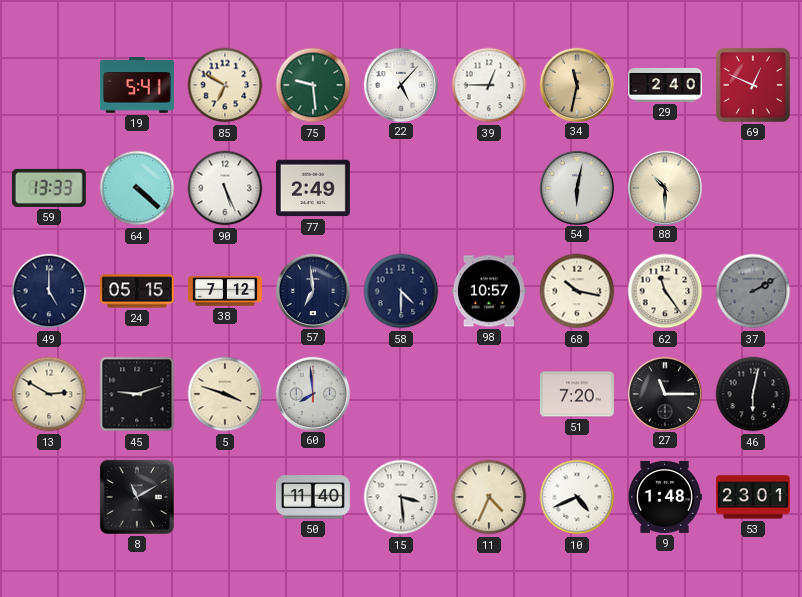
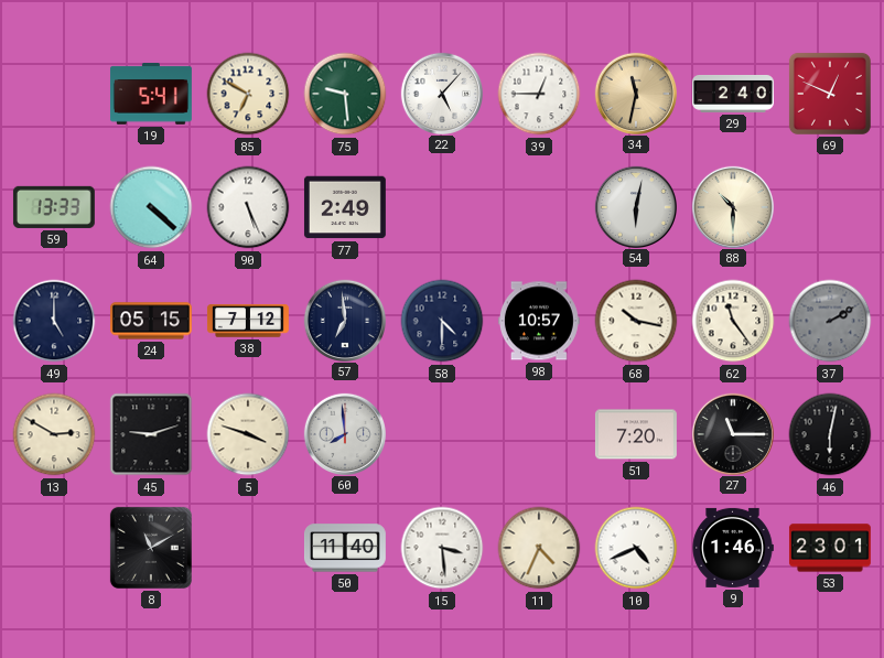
9: 1:48 -> 1:46
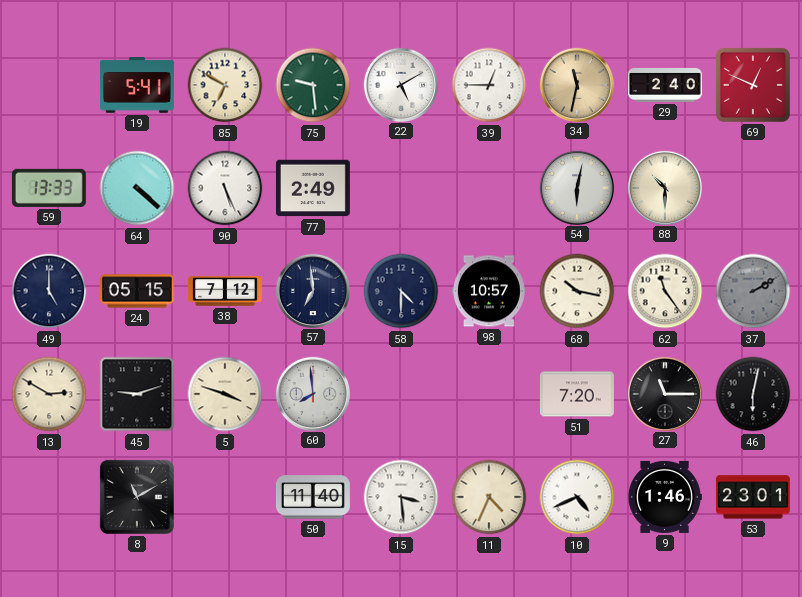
22: 5:07 -> 5:10
